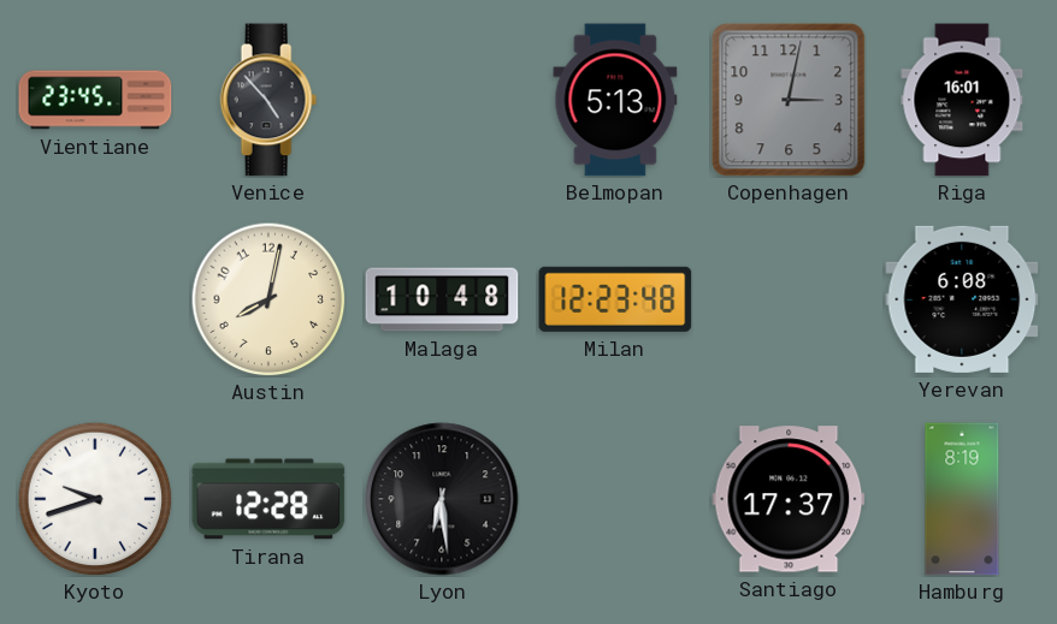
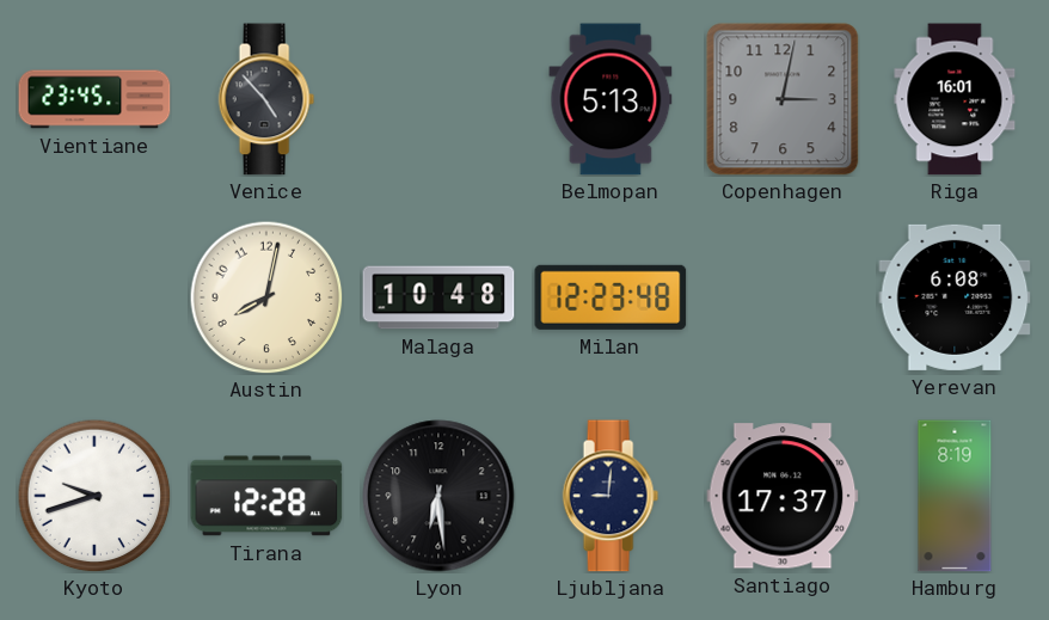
Ljubljana: none -> 9:01
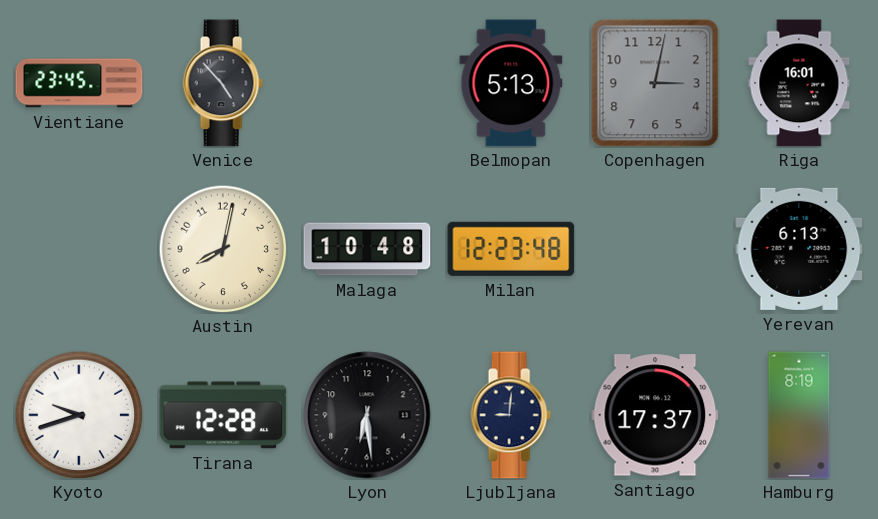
Yerevan: 6:08 -> 6:13
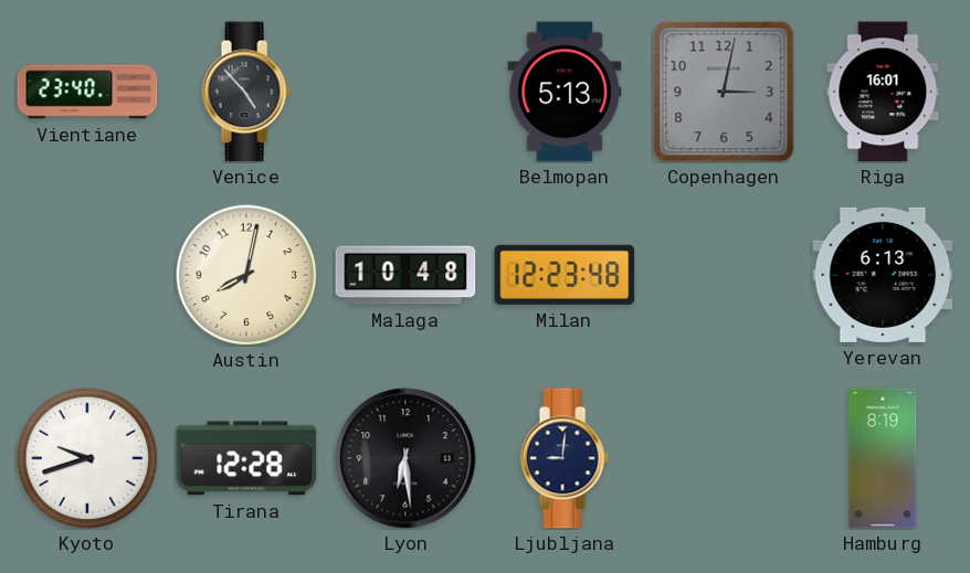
Vientiane: 23:45 -> 23:40
Santiago: 17:37 -> none
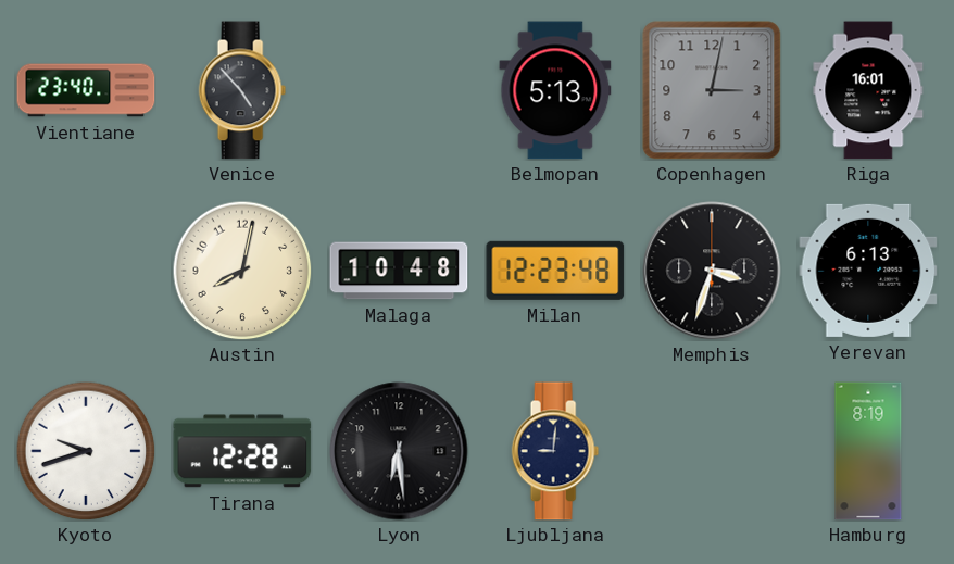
Memphis: none -> 3:33
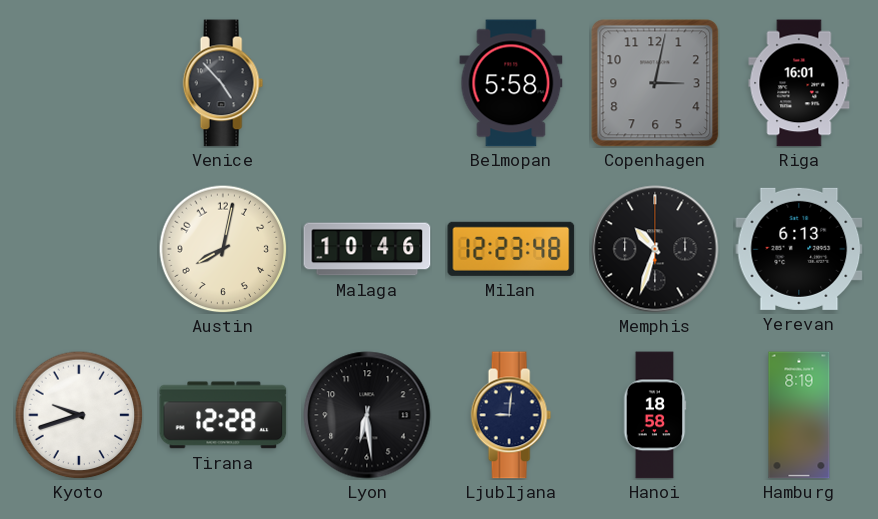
Vientiane: 23:40 -> none
Belmopan: 5:13 -> 5:58
Malaga: 10:48 -> 10:46
Memphis: 3:33 -> 10:33
Hanoi: none -> 18:58
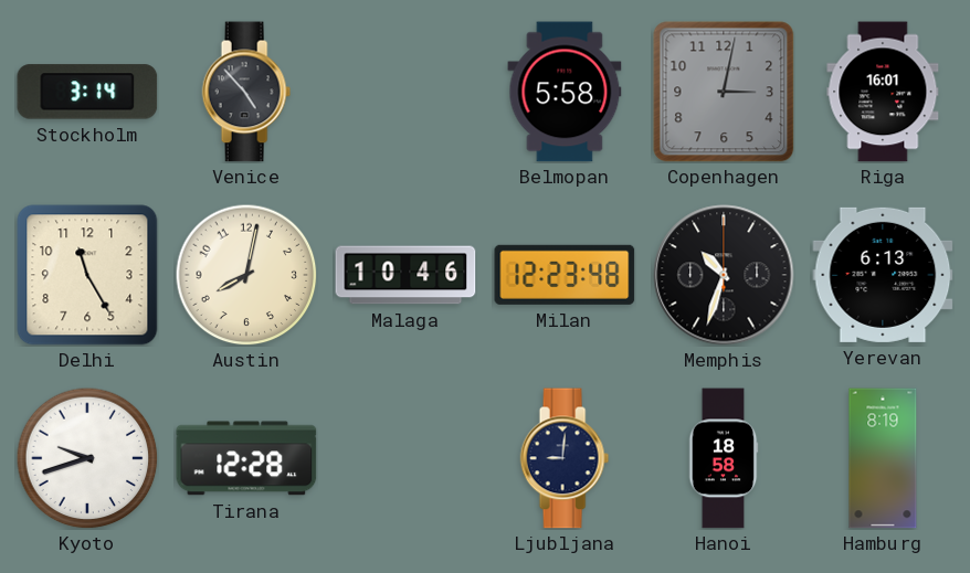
Stockholm: none -> 3:14
Delhi: none -> 11:25
Lyon: 6:29 -> none
